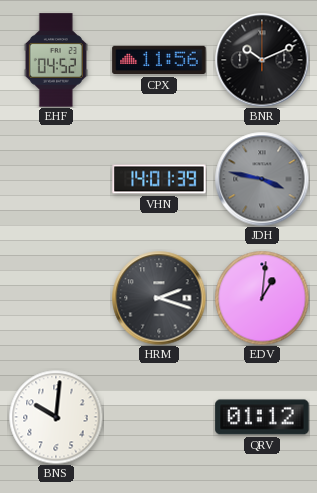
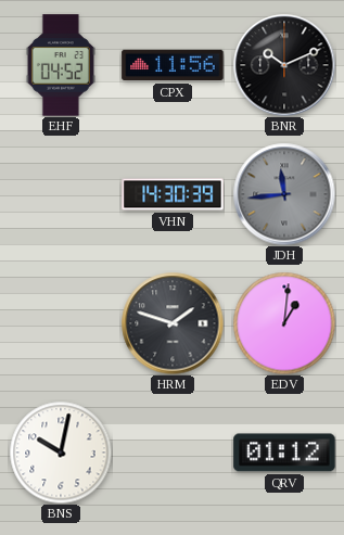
VHN: 14:01 -> 14:30
JDH: 3:47 -> 11:44
HRM: 2:18 -> 1:48
BNS: 10:01 -> 10:02
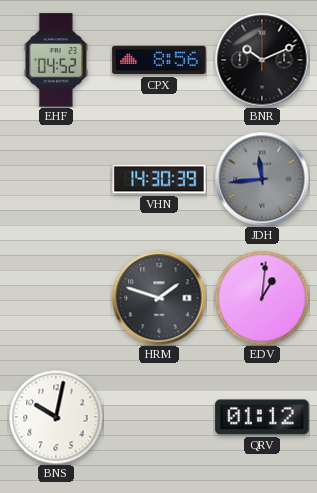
CPX: 11:56 -> 8:56
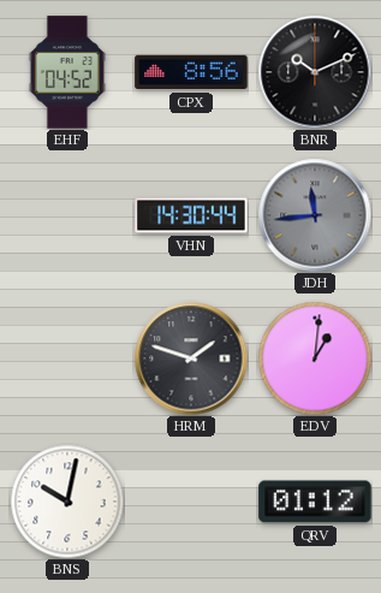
VHN: 14:30:39 -> 14:30:44
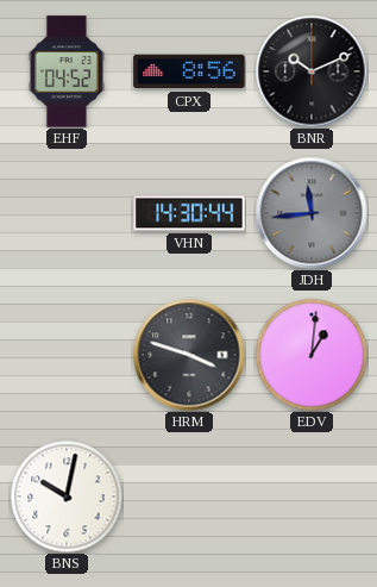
HRM: 1:48 -> 3:48
QRV: 01:12 -> none
